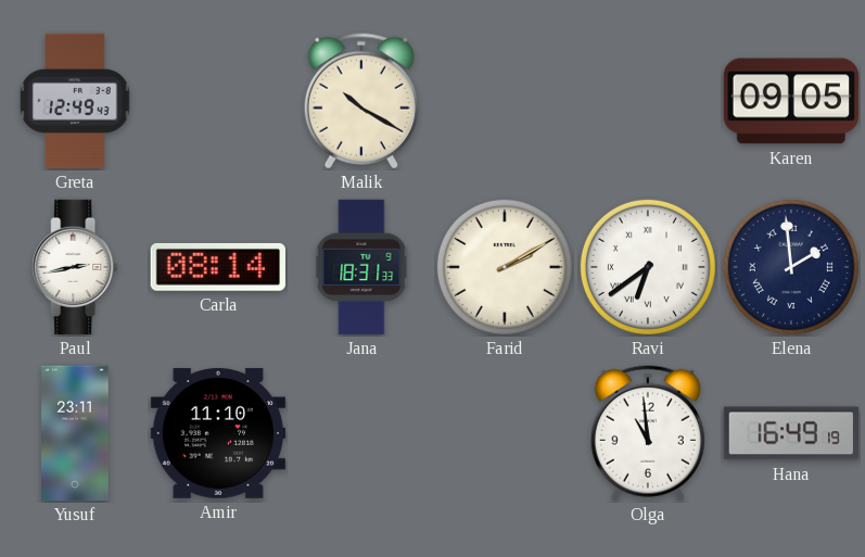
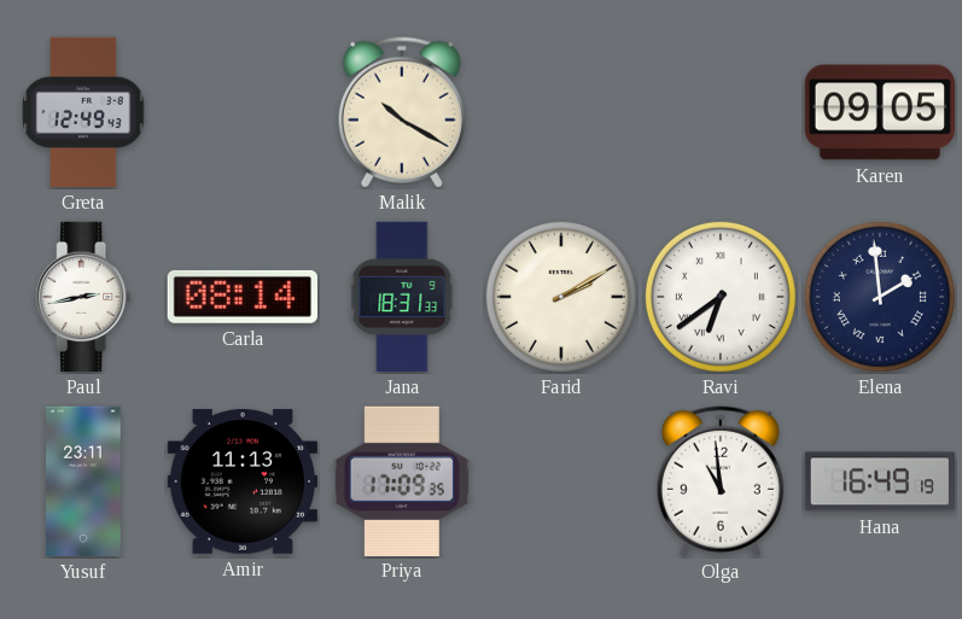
Amir: 11:10 -> 11:13
Priya: none -> 17:09
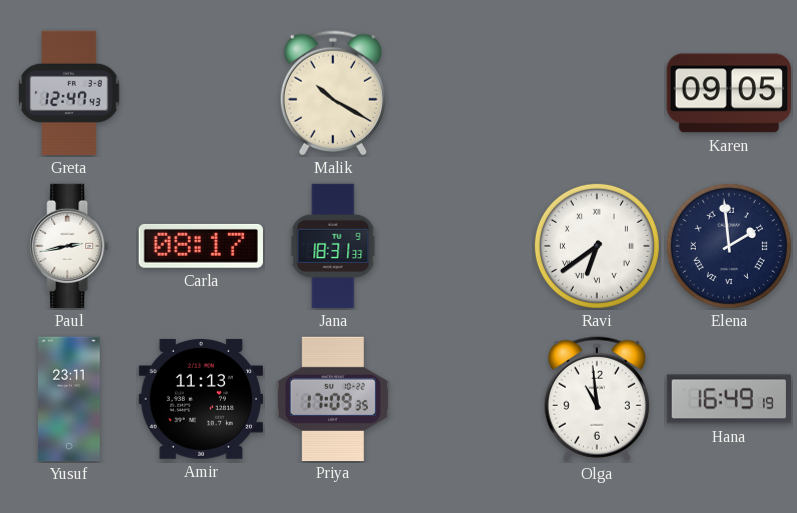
Greta: 12:49 -> 12:47
Carla: 08:14 -> 08:17
Farid: 2:10 -> none
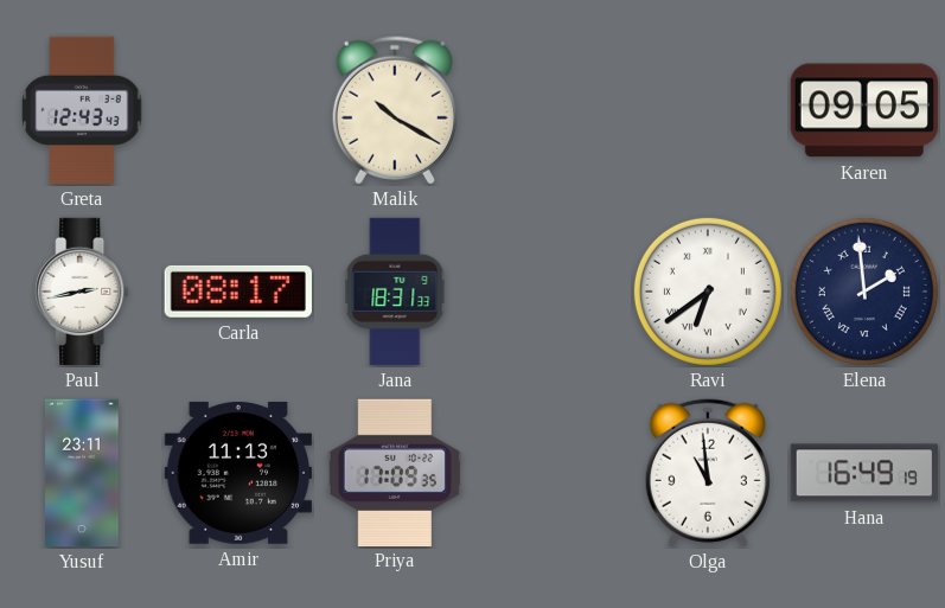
Greta: 12:47 -> 12:43
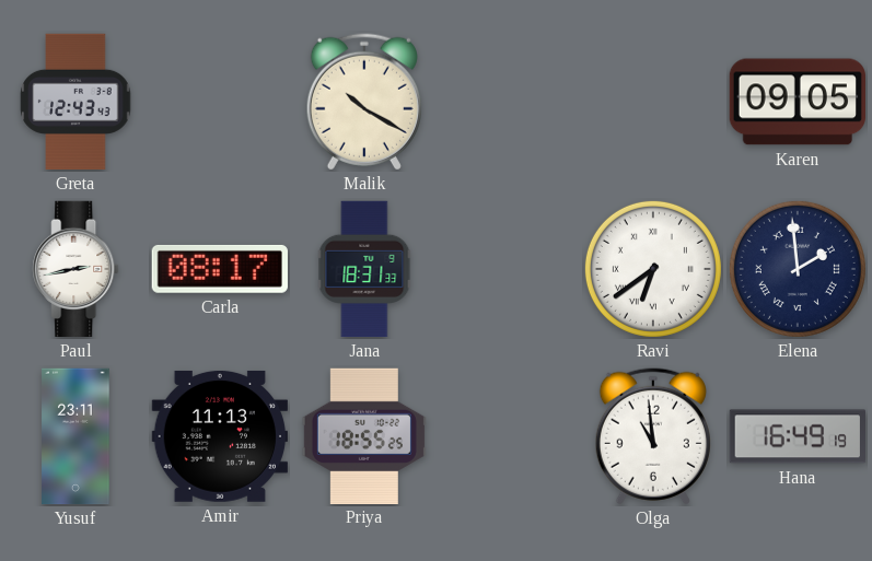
Priya: 17:09 -> 18:55
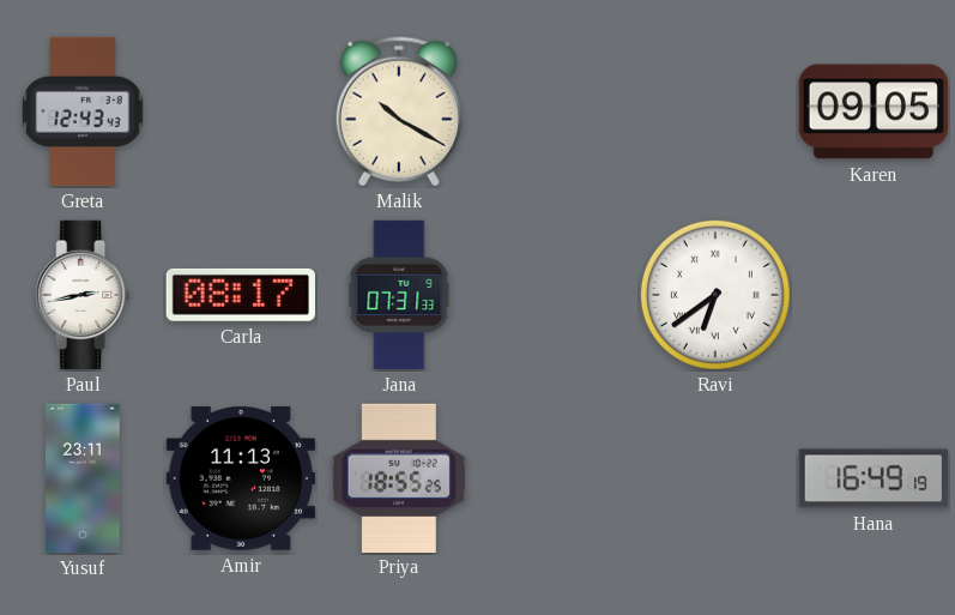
Jana: 18:31 -> 07:31
Elena: 1:59 -> none
Olga: 10:59 -> none
